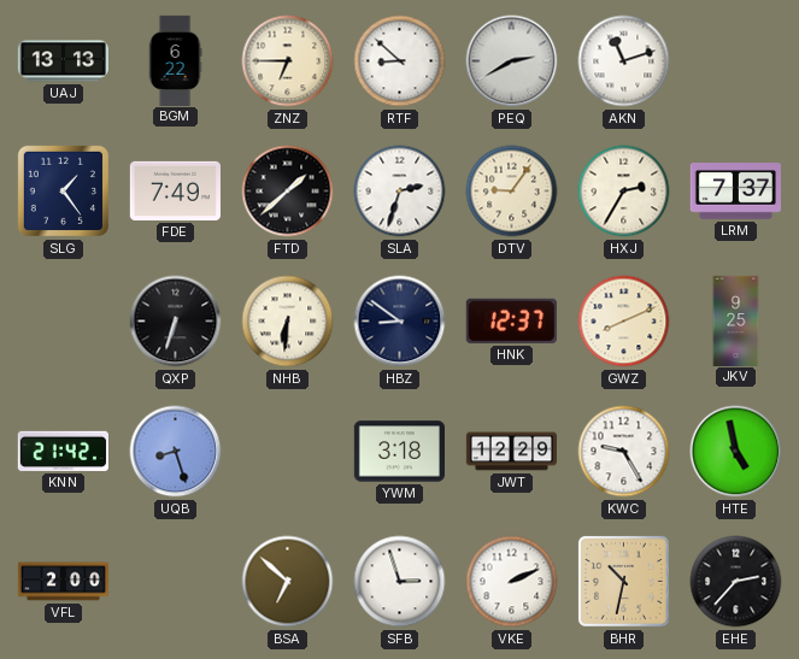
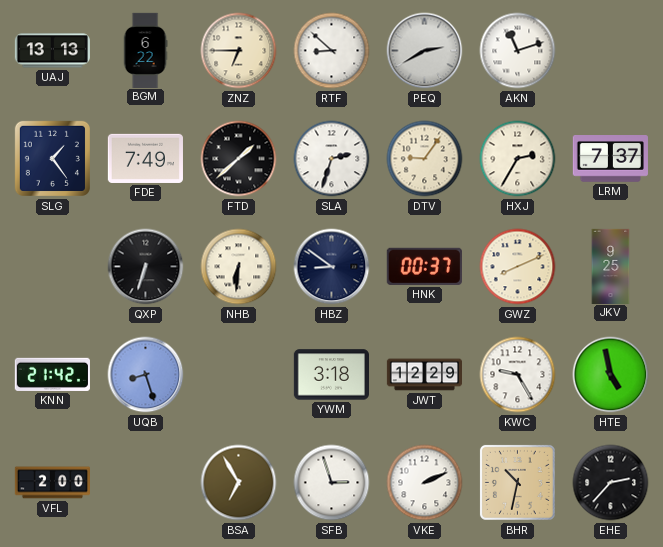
HNK: 12:37 -> 00:37
BSA: 6:52 -> 6:55
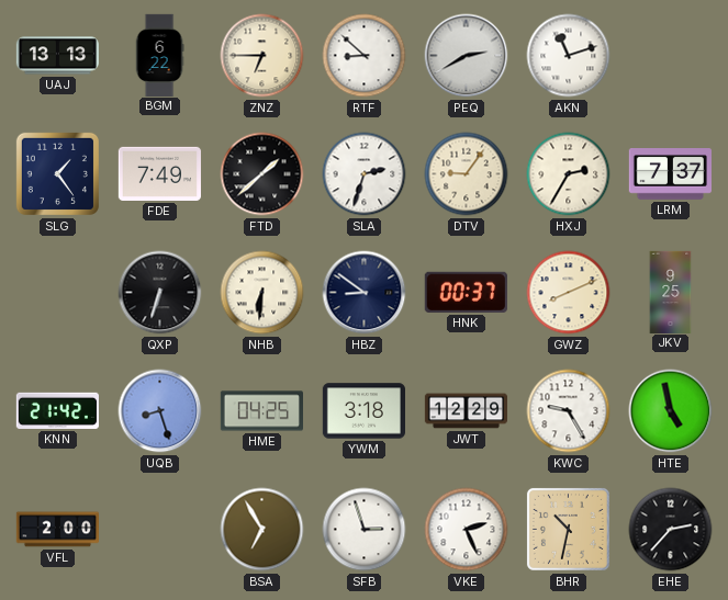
HME: none -> 04:25
VKE: 2:11 -> 2:26
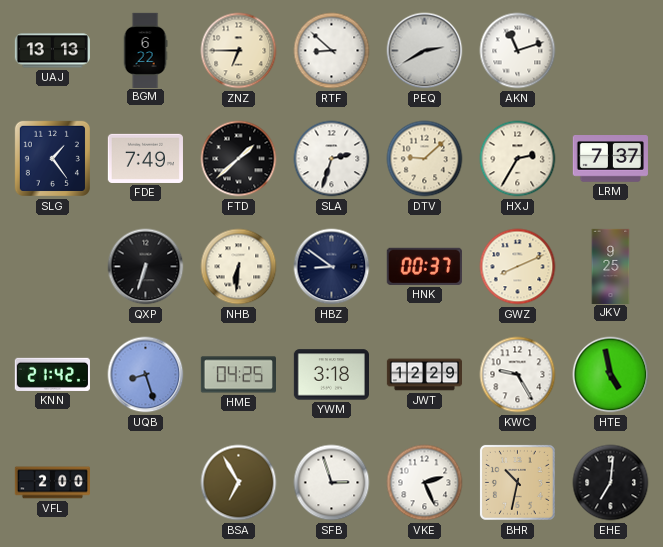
DTV: 9:06 -> 9:08
EHE: 2:37 -> 7:01
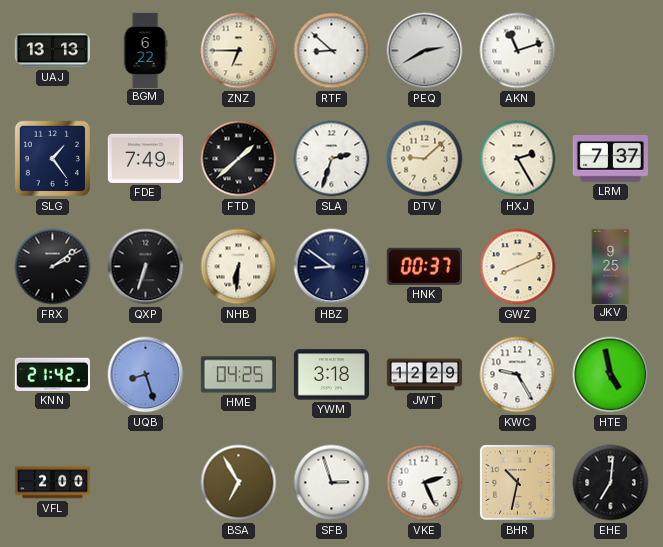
HXJ: 2:35 -> 2:25
FRX: none -> 2:09
